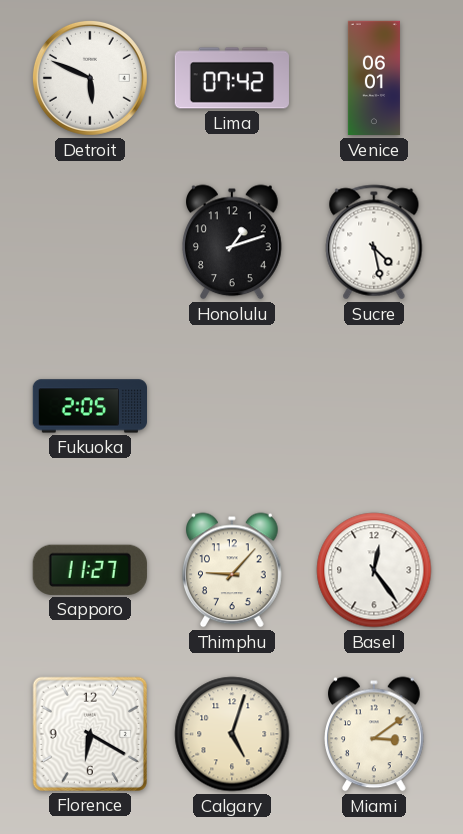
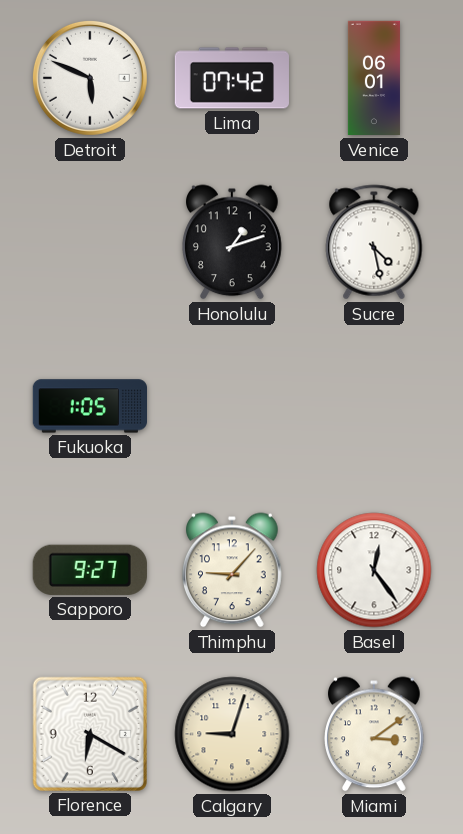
Fukuoka: 2:05 -> 1:05
Sapporo: 11:27 -> 9:27
Calgary: 5:03 -> 9:03
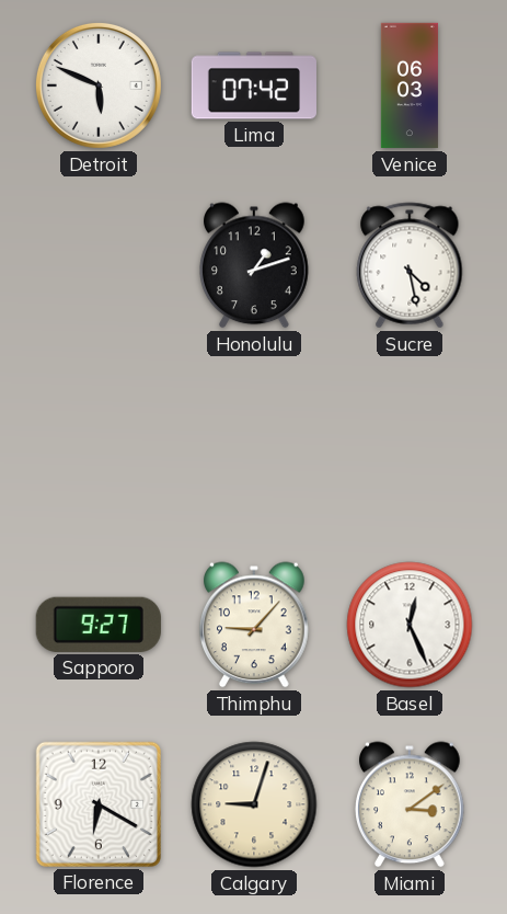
Venice: 06:01 -> 06:03
Fukuoka: 1:05 -> none
Basel: 12:24 -> 12:26
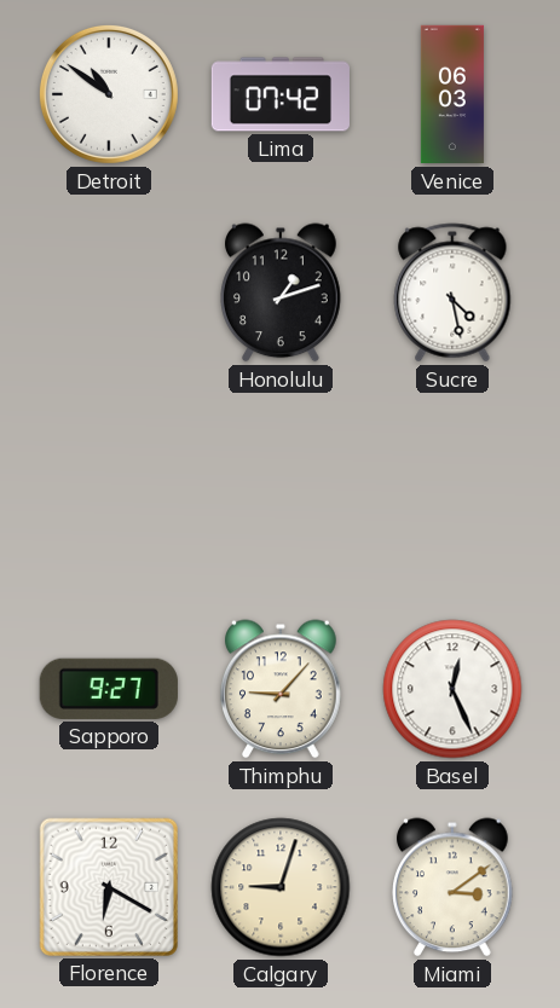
Detroit: 5:49 -> 10:51
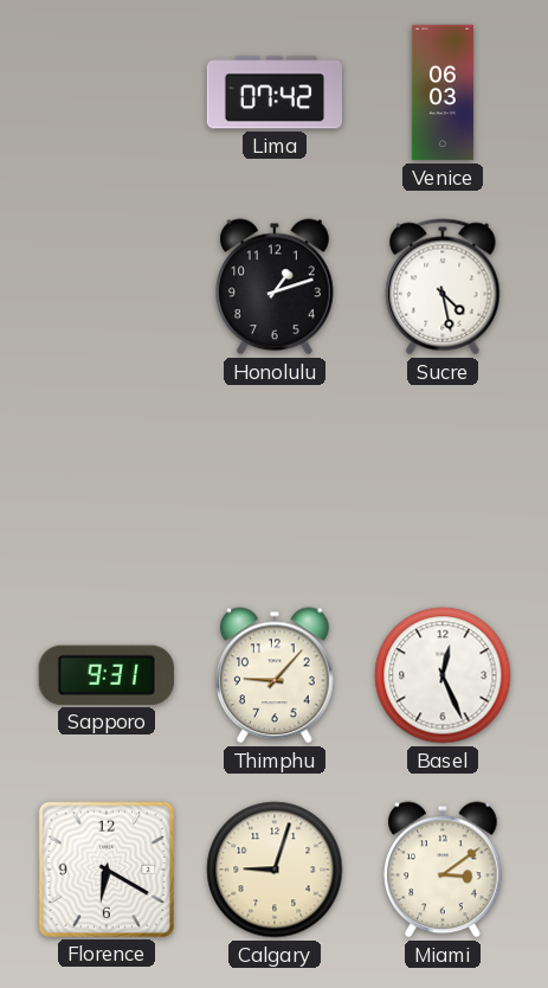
Detroit: 10:51 -> none
Sapporo: 9:27 -> 9:31
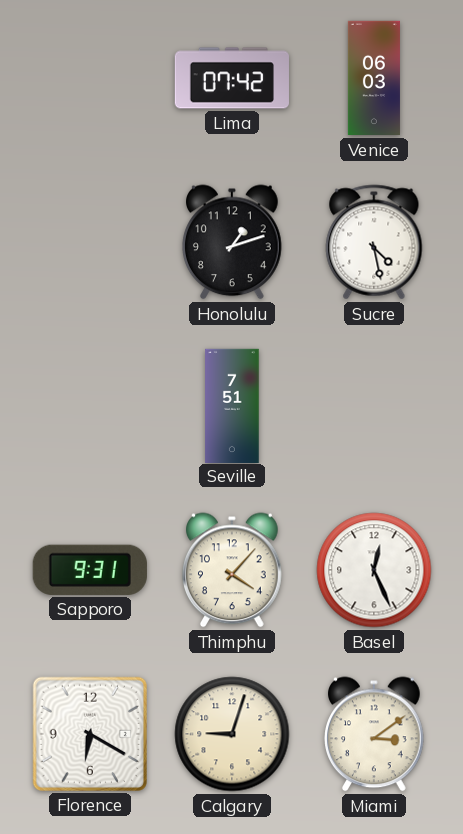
Seville: none -> 7:51
Thimphu: 9:07 -> 4:07
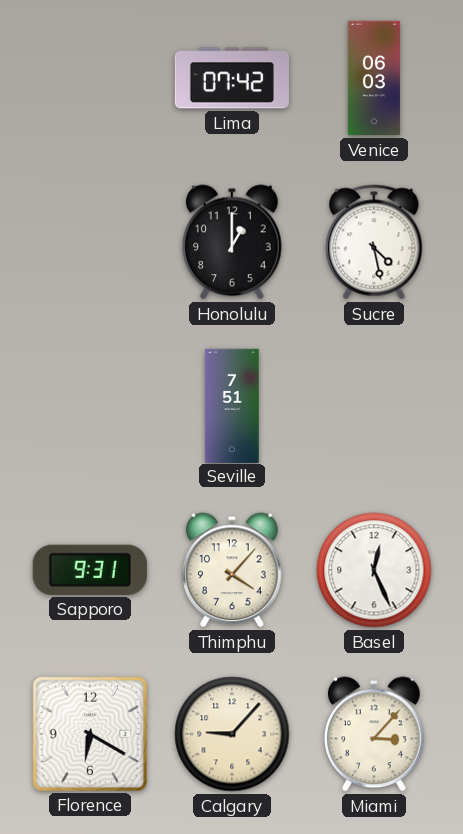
Honolulu: 1:12 -> 1:00
Calgary: 9:03 -> 9:07
Miami: 3:09 -> 3:07
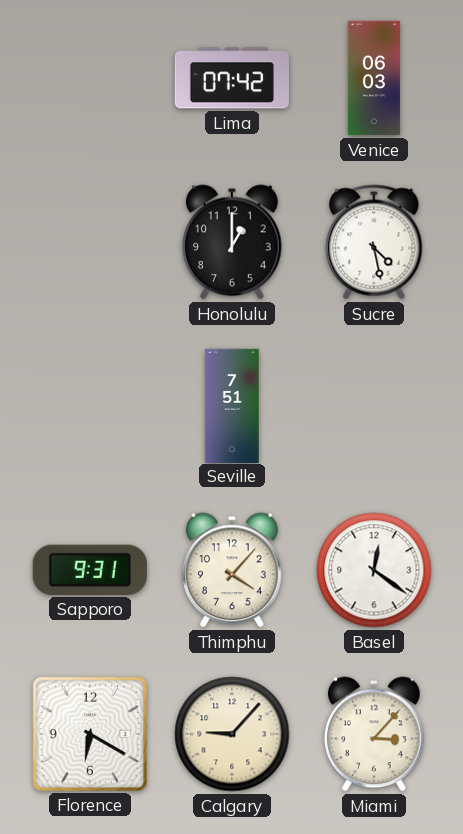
Basel: 12:26 -> 12:21
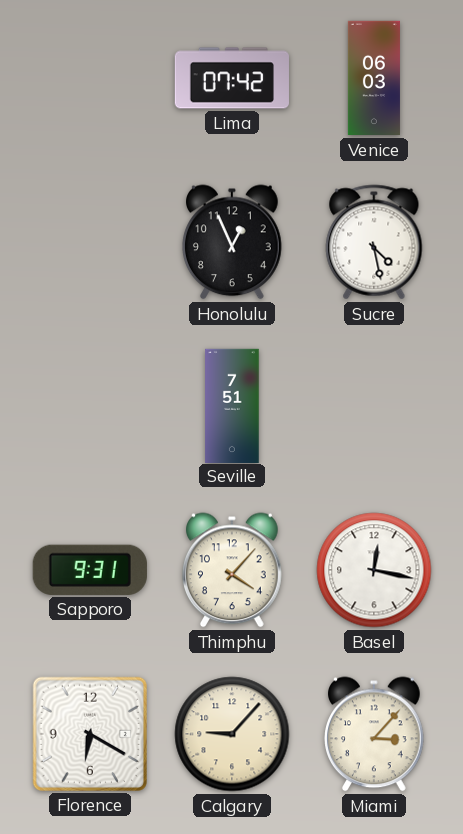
Honolulu: 1:00 -> 12:56
Basel: 12:21 -> 12:17
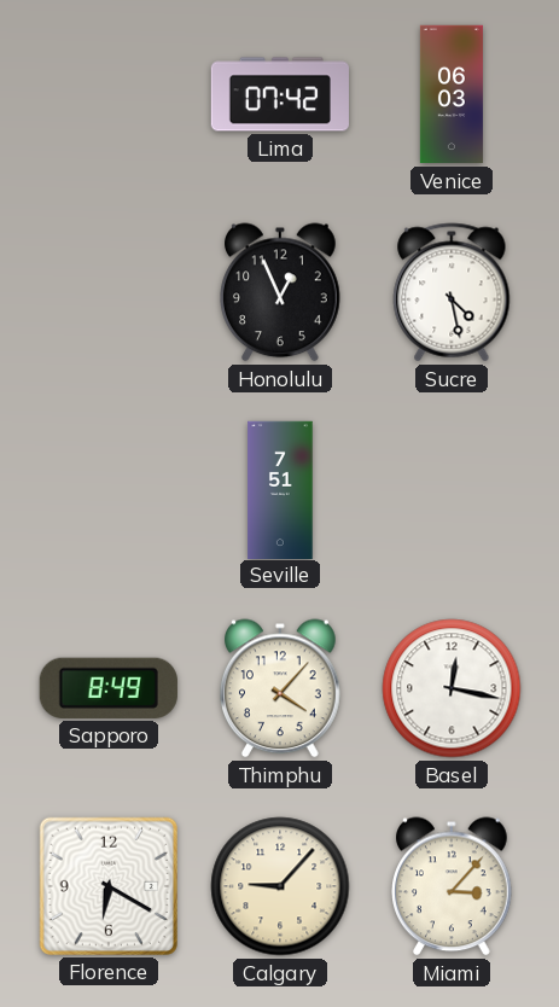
Sapporo: 9:31 -> 8:49
